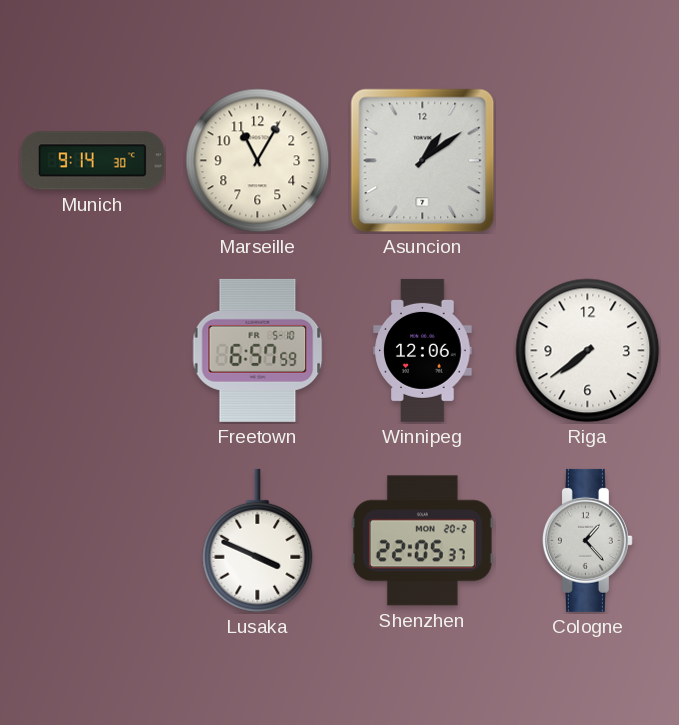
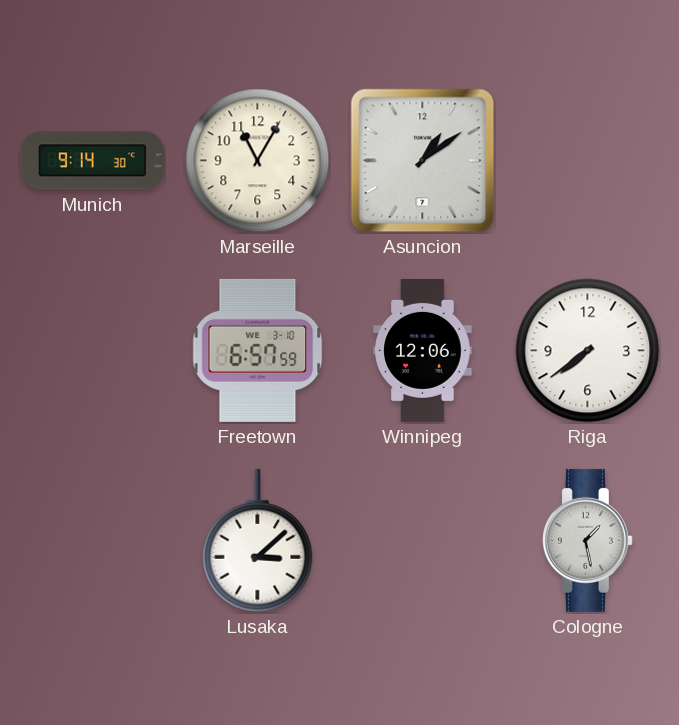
Freetown date: FR 5-10 -> WE 3-10
Lusaka: 3:49 -> 3:08
Shenzhen: 22:05 -> none
Cologne: 1:23 -> 1:28
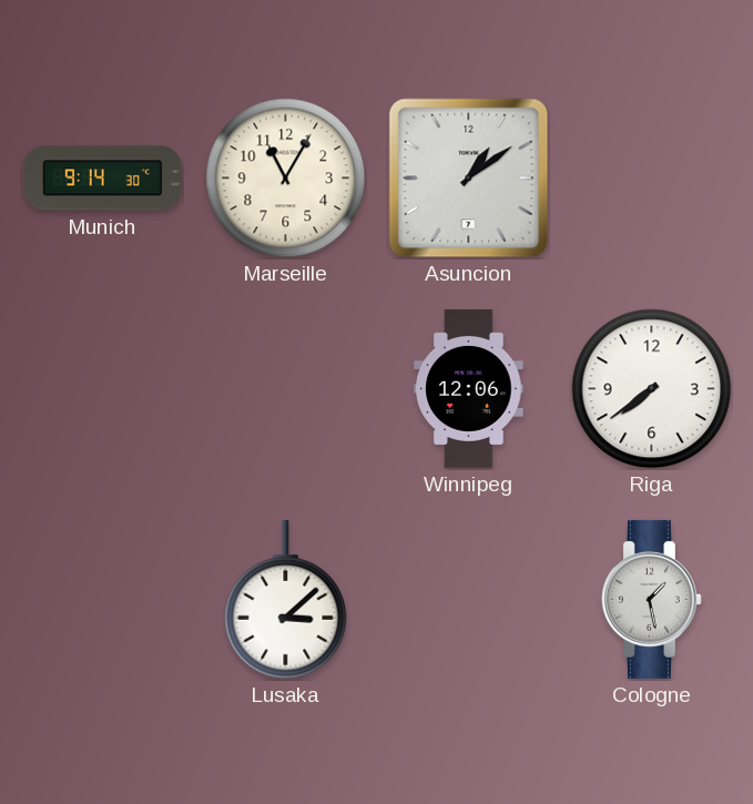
Freetown: 6:57 -> none
